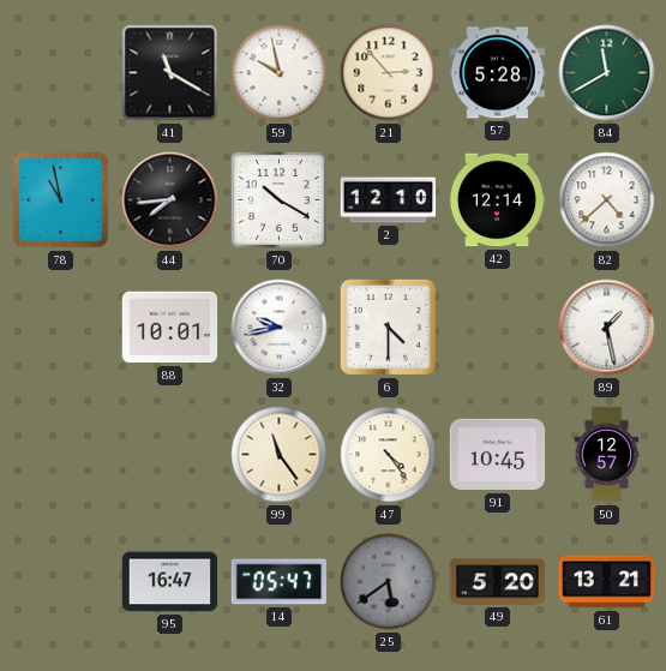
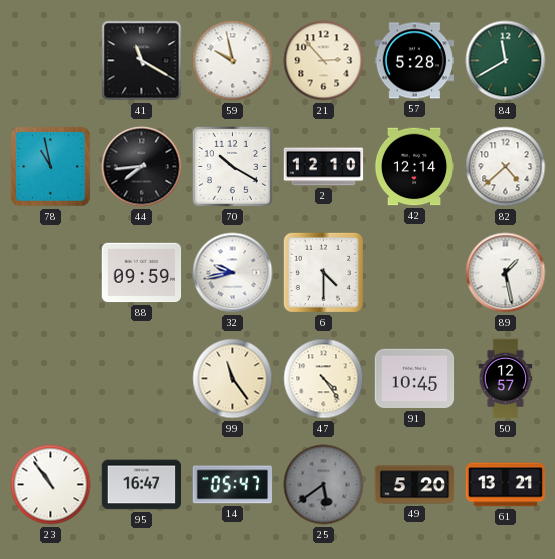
88: 10:01 -> 09:59
23: none -> 10:54
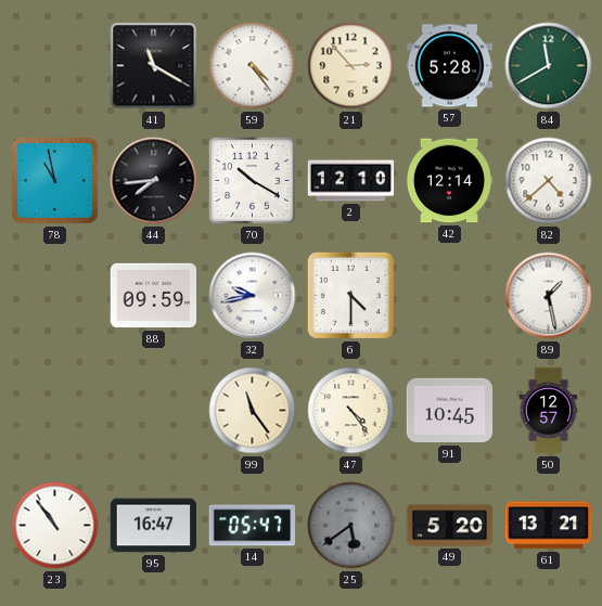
59: 9:58 -> 4:24
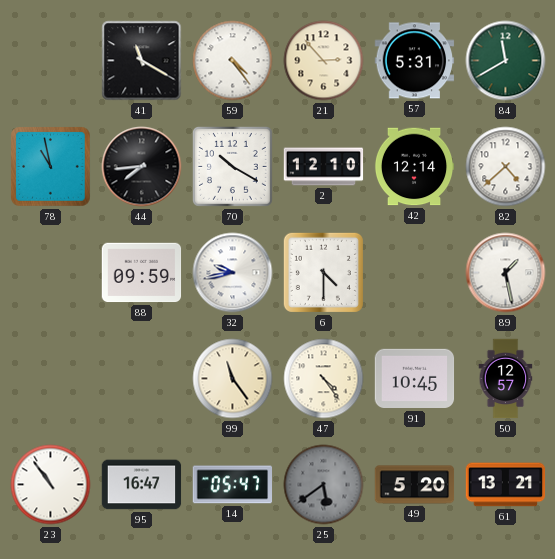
57: 5:28 -> 5:31
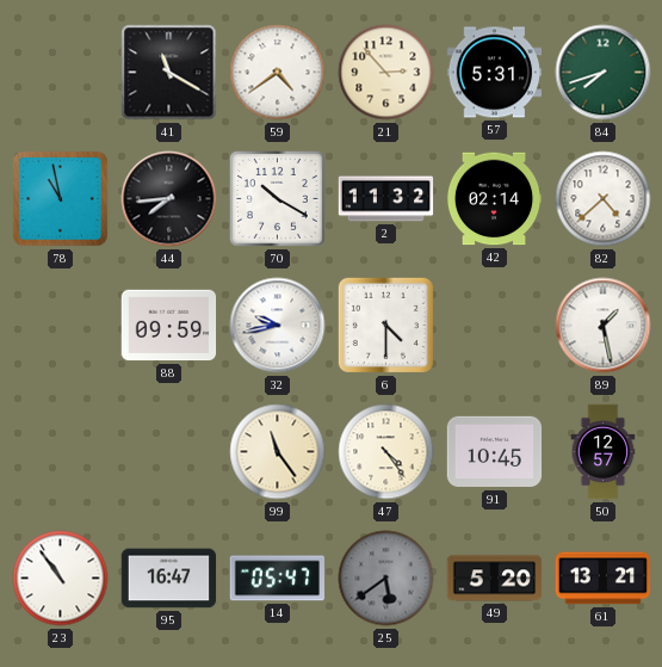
59: 4:24 -> 4:39
84: 11:40 -> 7:42
2: 12:10 -> 11:32
42: 12:14 -> 02:14
